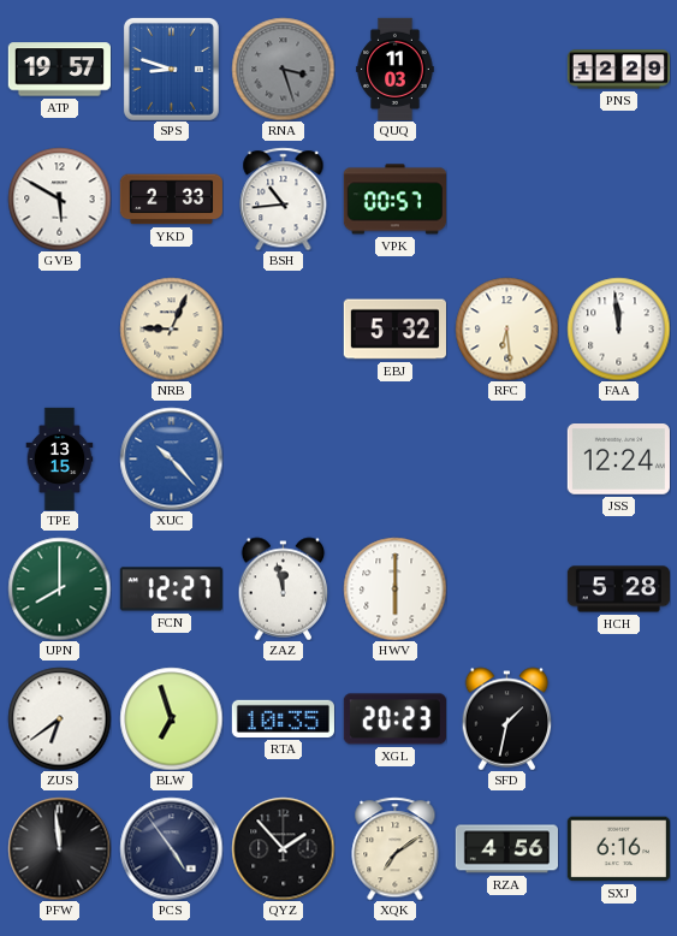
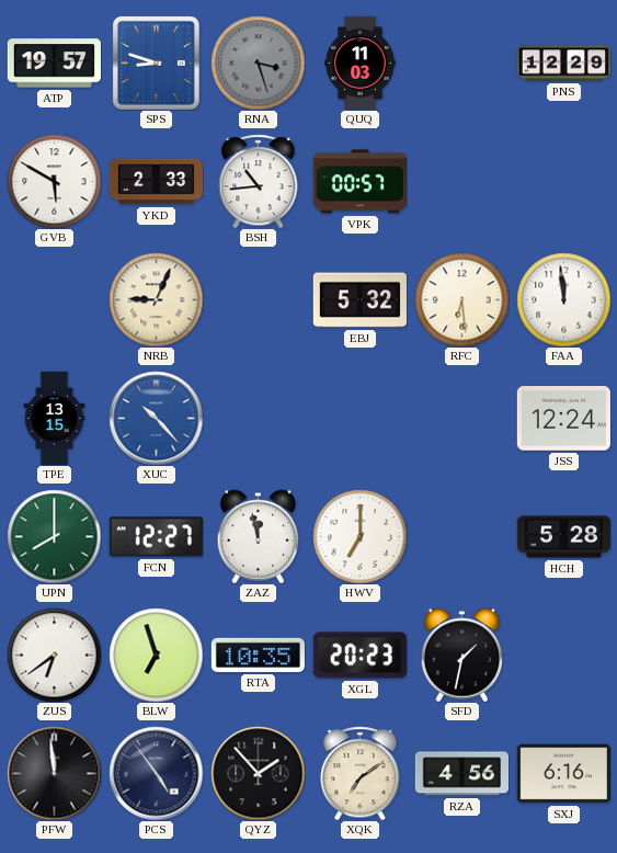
HWV: 6:00 -> 7:00
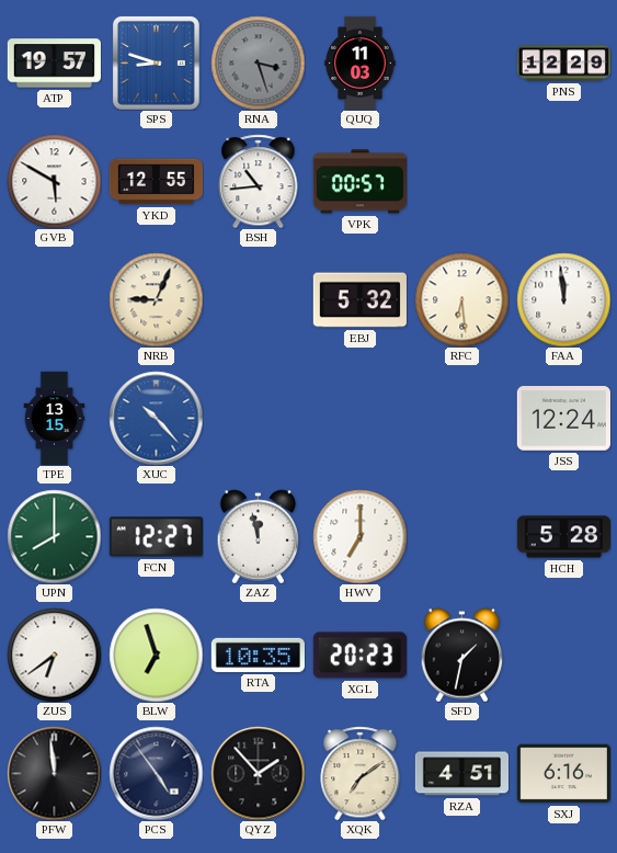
YKD: 2:33 -> 12:55
RZA: 4:56 -> 4:51
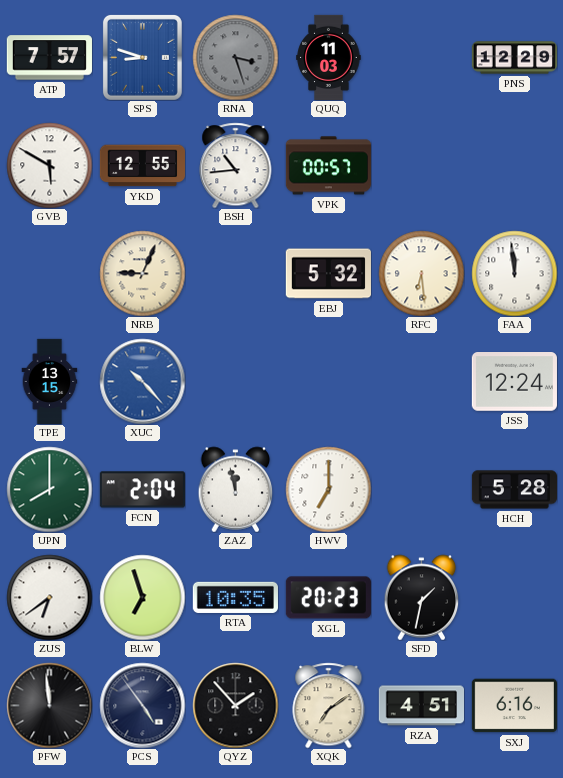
ATP: 19:57 -> 7:57
FCN: 12:27 -> 2:04
